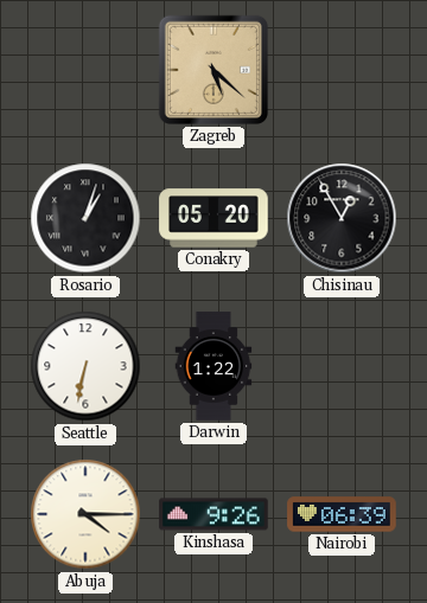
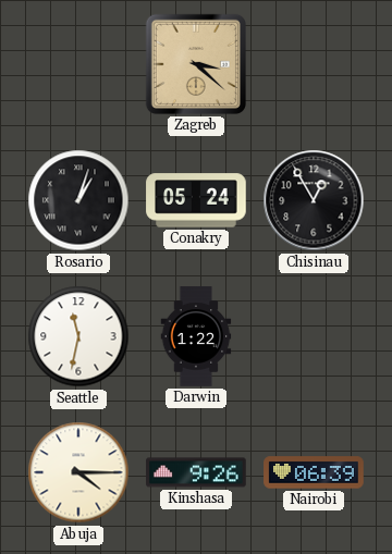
Zagreb: 5:22 -> 3:22
Conakry: 05:20 -> 05:24
Seattle: 6:32 -> 11:32
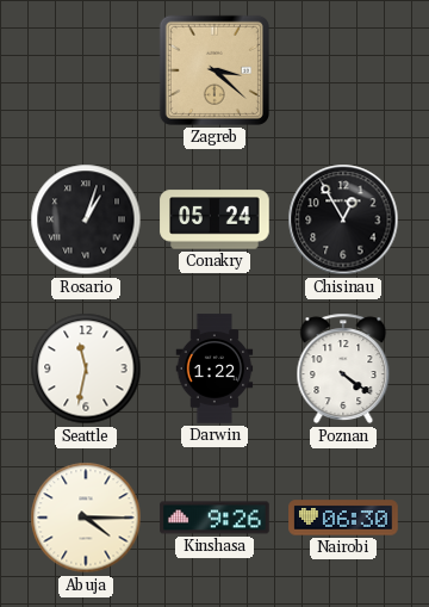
Poznan: none -> 4:21
Nairobi: 06:39 -> 06:30
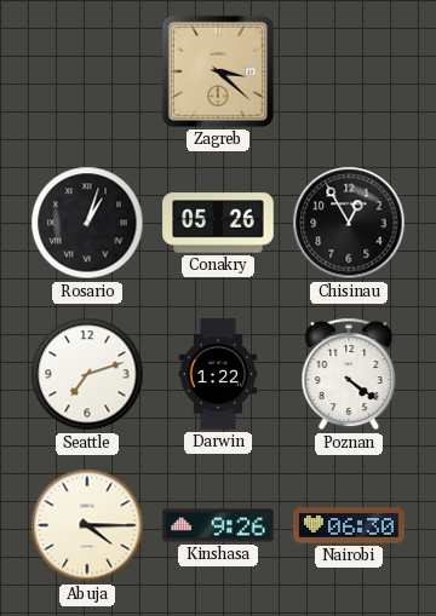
Conakry: 05:24 -> 05:26
Seattle: 11:32 -> 7:12
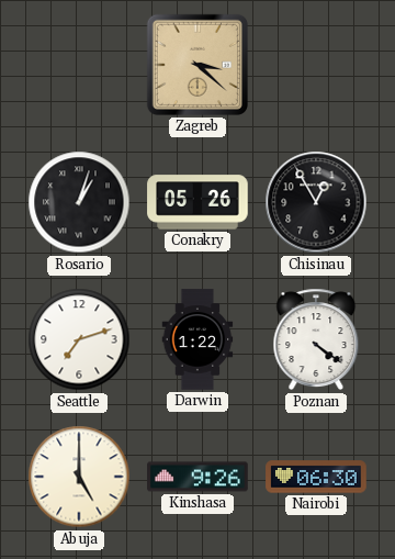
Abuja: 4:15 -> 5:00
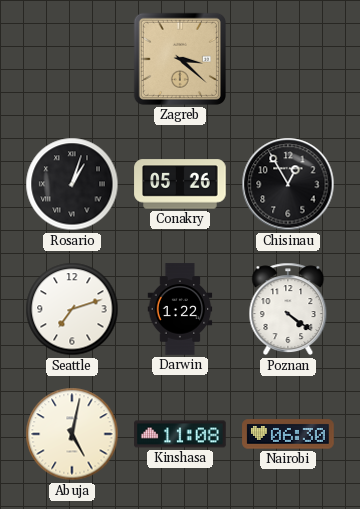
Abuja: 5:00 -> 5:02
Kinshasa: 9:26 -> 11:08
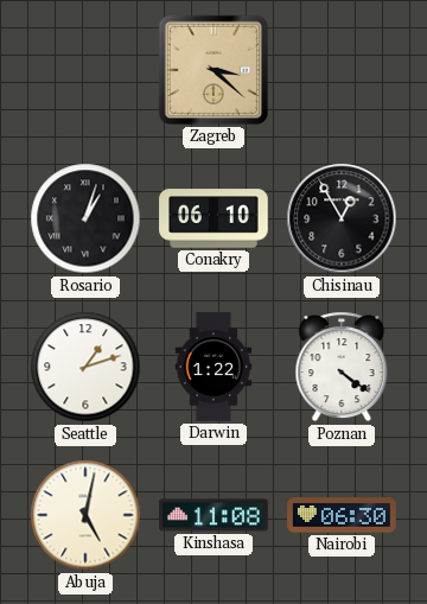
Conakry: 05:26 -> 06:10
Seattle: 7:12 -> 1:12
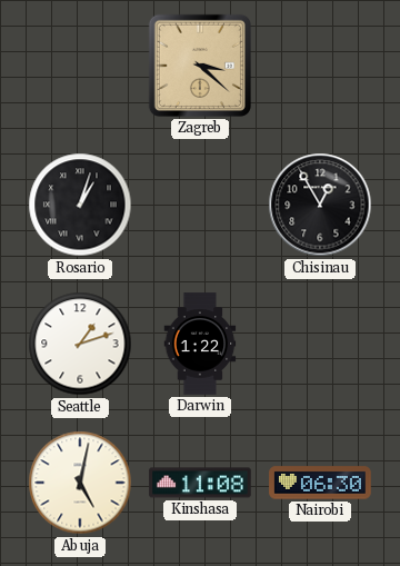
Conakry: 06:10 -> none
Poznan: 4:21 -> none
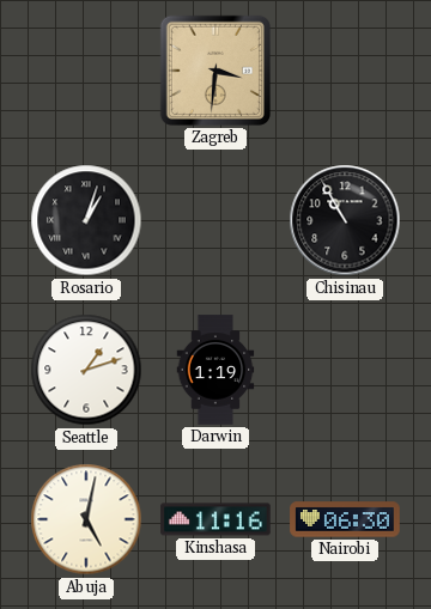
Zagreb: 3:22 -> 3:31
Chisinau: 12:55 -> 10:55
Darwin: 1:22 -> 1:19
Kinshasa: 11:08 -> 11:16
